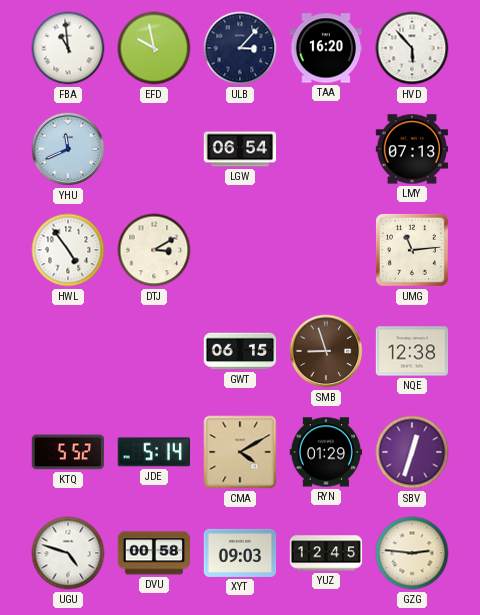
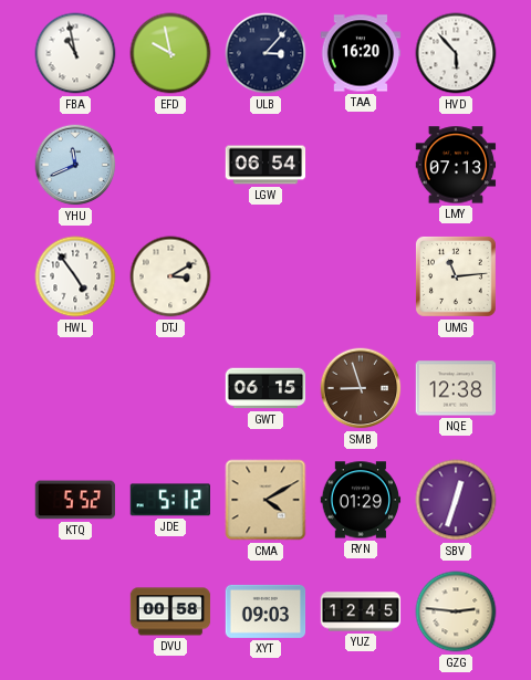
FBA: 10:59 -> 10:58
JDE: 5:14 -> 5:12
UGU: 4:48 -> none
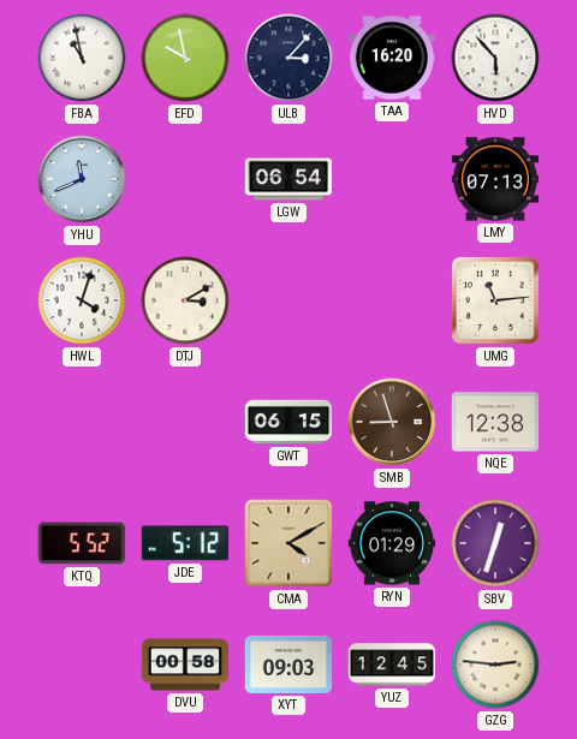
HWL: 4:54 -> 4:03
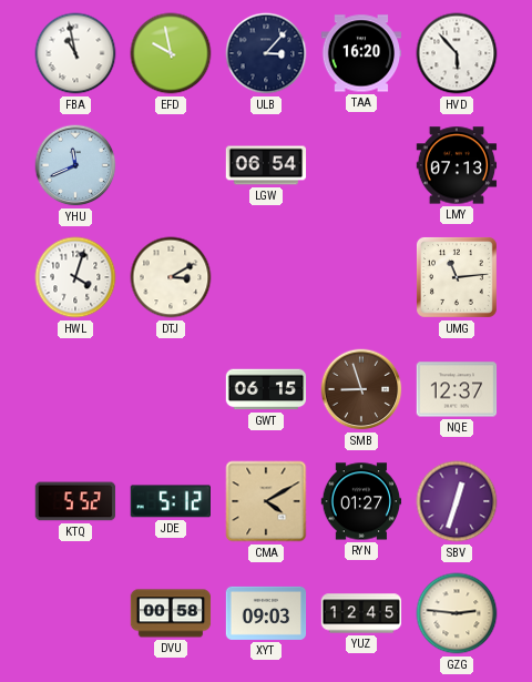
NQE: 12:38 -> 12:37
RYN: 01:29 -> 01:27
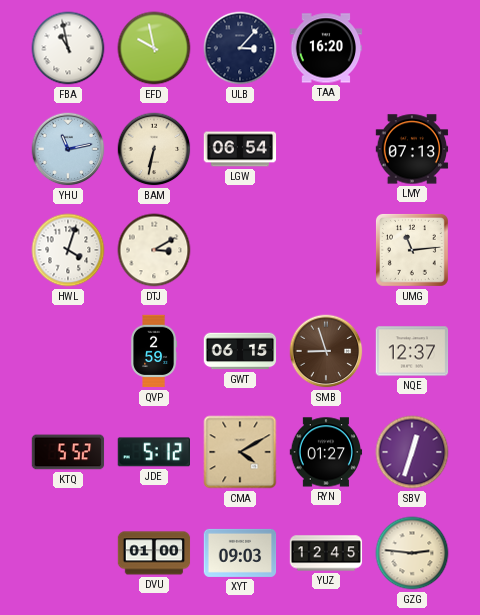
HVD: 5:53 -> none
YHU: 11:41 -> 11:13
BAM: none -> 6:32
QVP: none -> 2:59
DVU: 00:58 -> 01:00
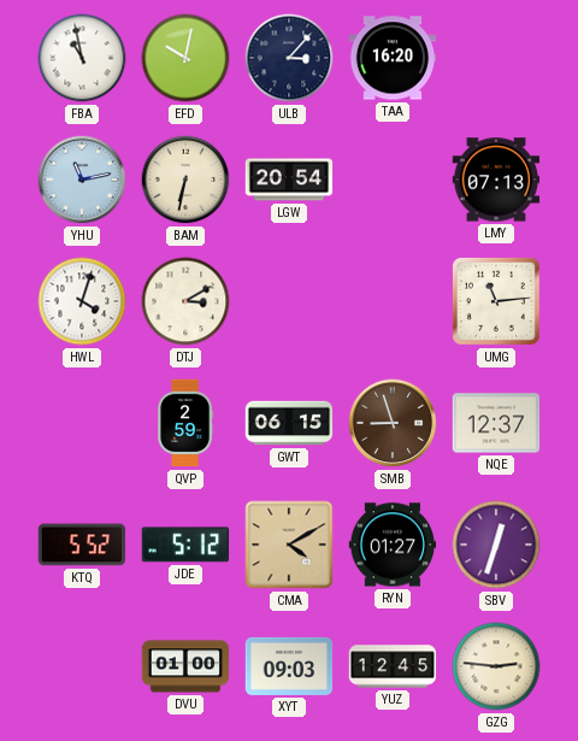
EFD: 9:58 -> 10:02
LGW: 06:54 -> 20:54
